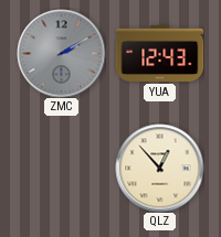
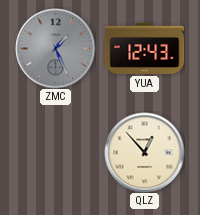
ZMC: 2:10 -> 1:26
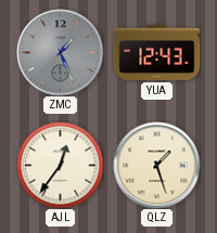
AJL: none -> 12:36
QLZ: 12:53 -> 1:27
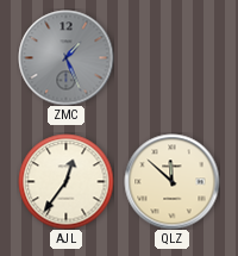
YUA: 12:43 -> none
QLZ: 1:27 -> 11:52
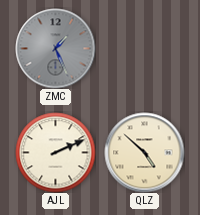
AJL: 12:36 -> 2:11
QLZ: 11:52 -> 4:52
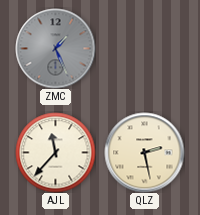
AJL: 2:11 -> 11:37
QLZ: 4:52 -> 2:28
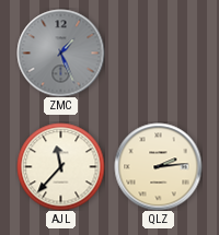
QLZ: 2:28 -> 2:14
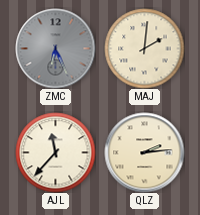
ZMC: 1:26 -> 6:26
MAJ: none -> 2:01
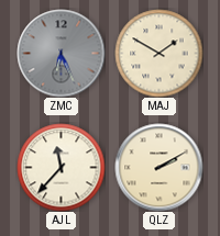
MAJ: 2:01 -> 1:50
QLZ: 2:14 -> 2:10
